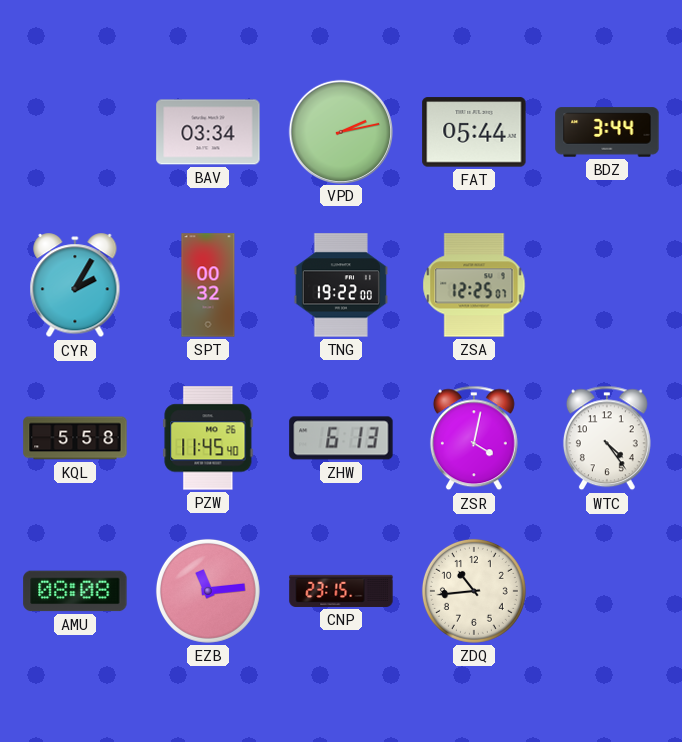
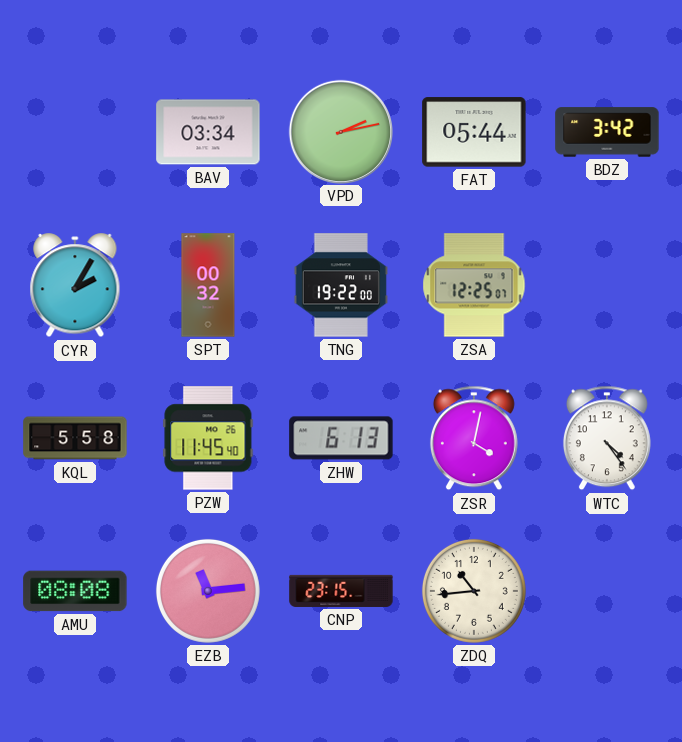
BDZ: 3:44 -> 3:42
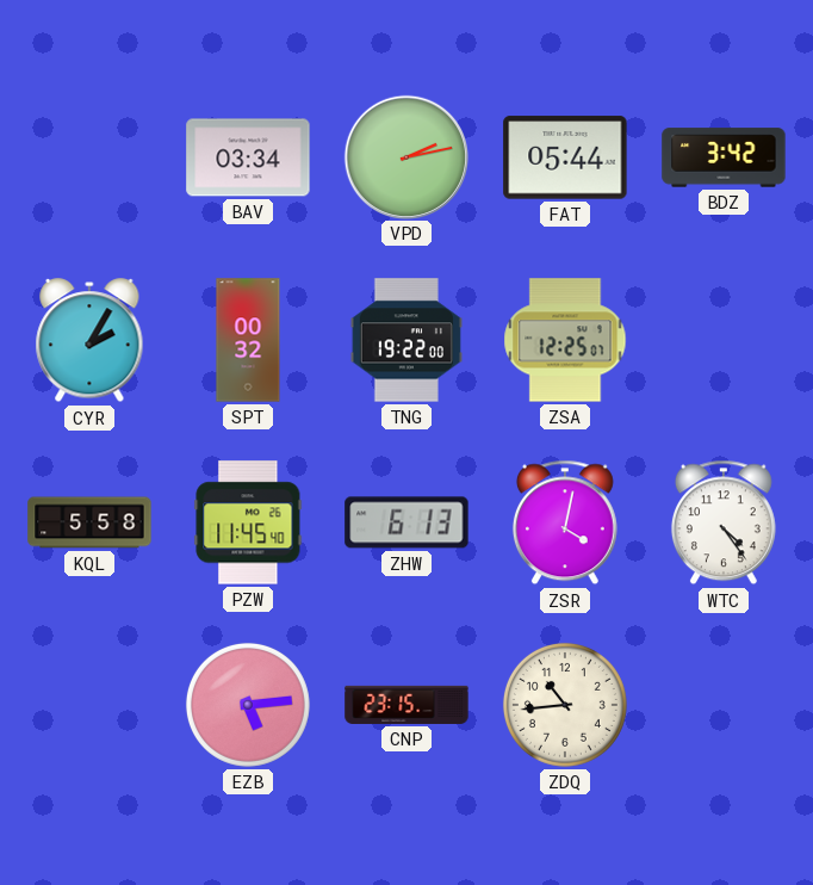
AMU: 08:08 -> none
EZB: 11:14 -> 5:14
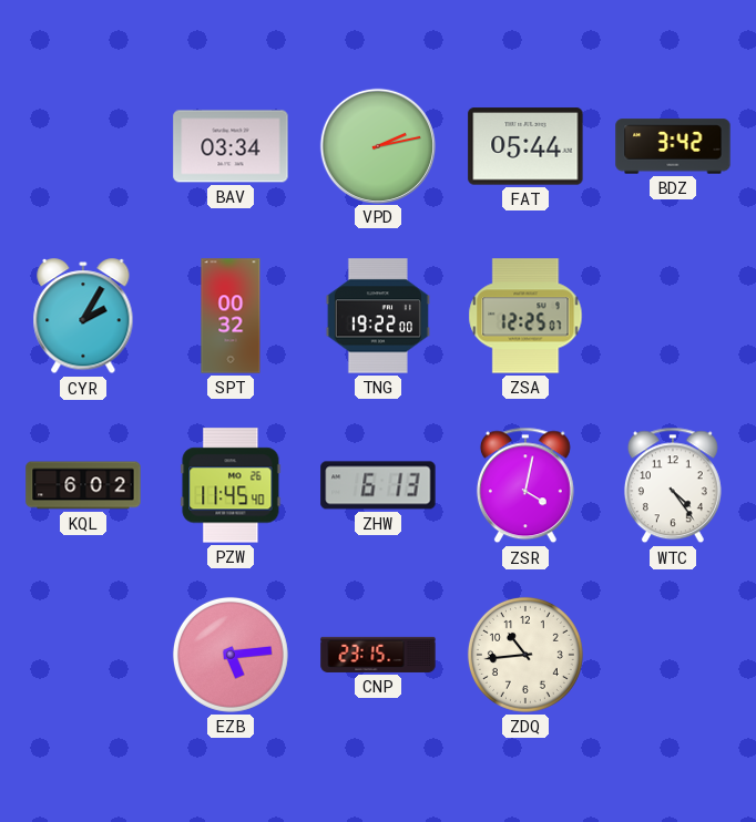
KQL: 5:58 -> 6:02
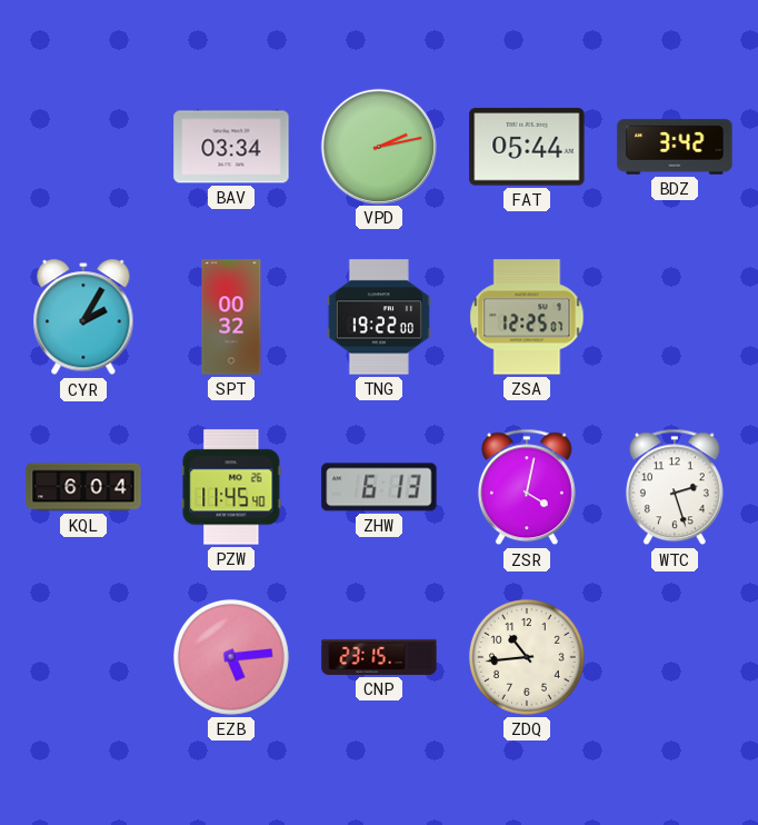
KQL: 6:02 -> 6:04
WTC: 4:24 -> 2:27
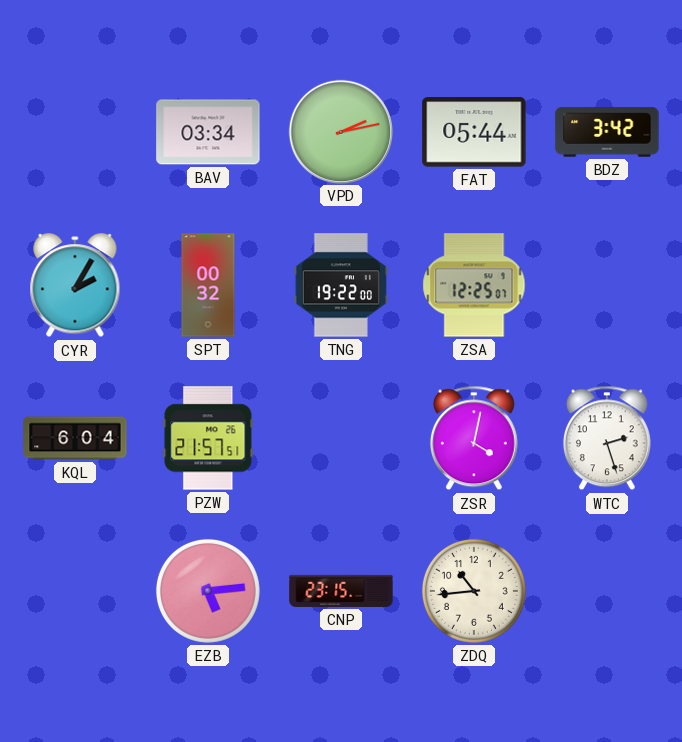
PZW: 11:45 -> 21:57
ZHW: 6:13 -> none
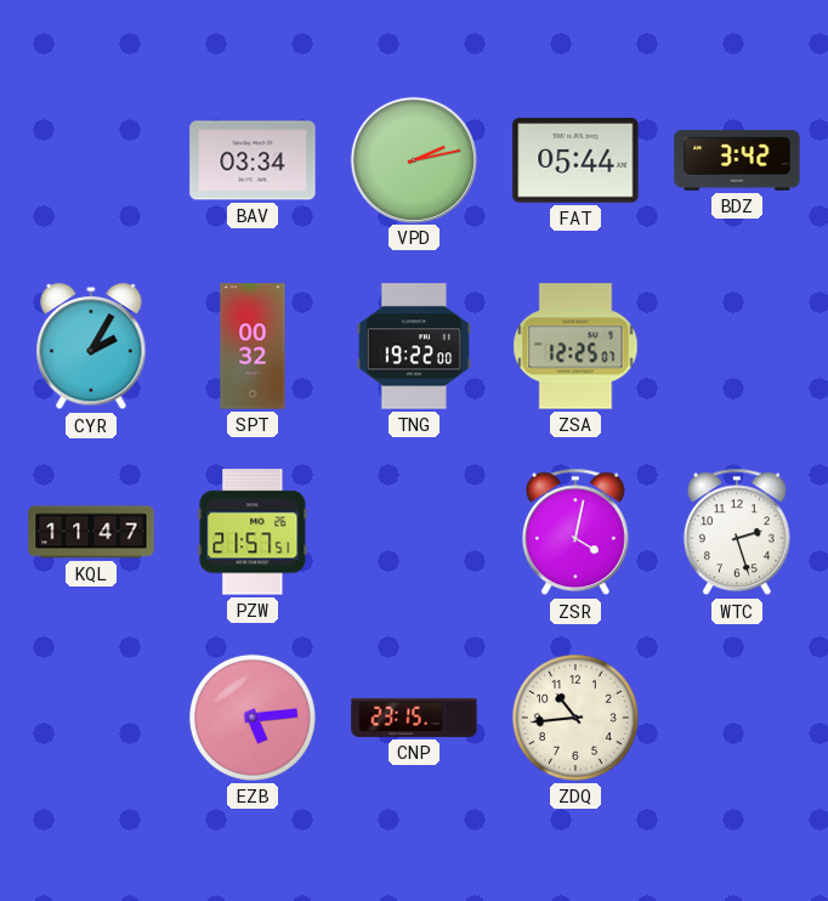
KQL: 6:04 -> 11:47
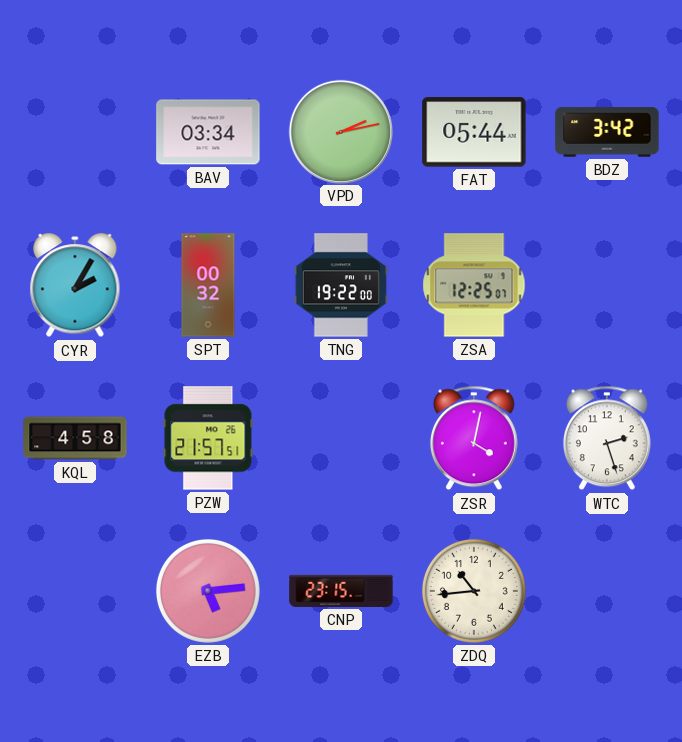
KQL: 11:47 -> 4:58
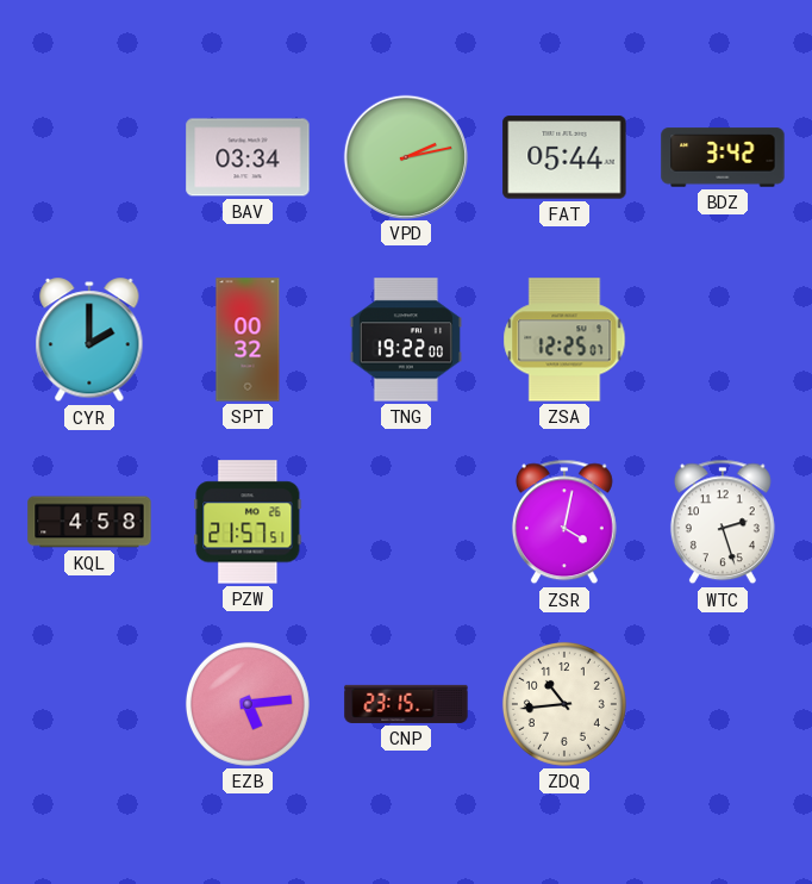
CYR: 2:05 -> 2:00
